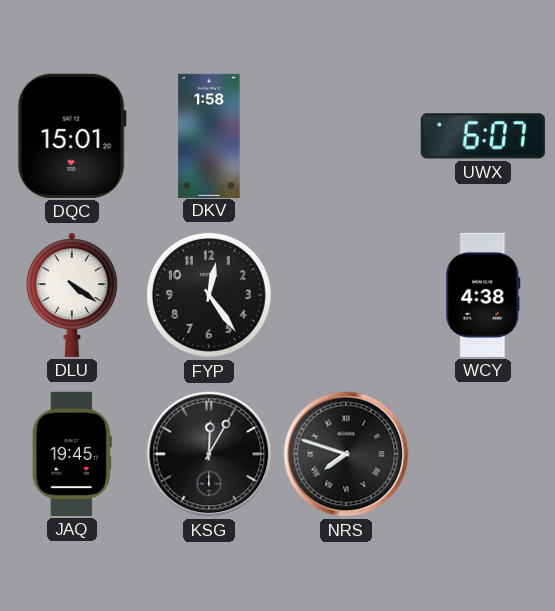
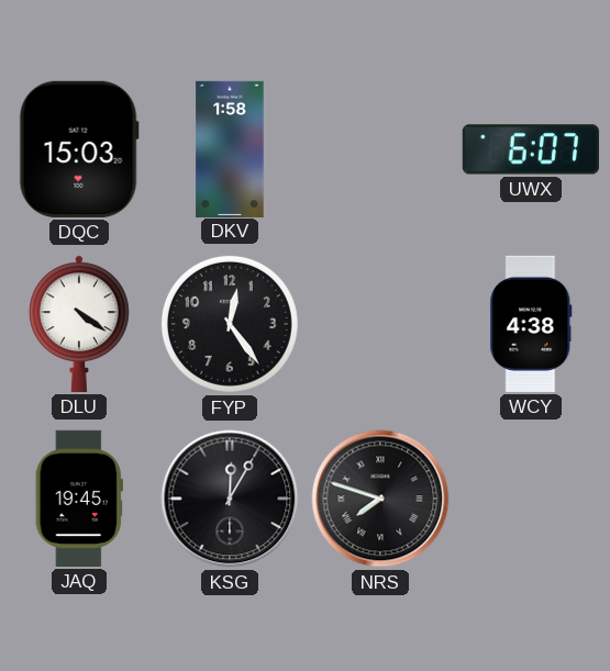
DQC: 15:01 -> 15:03
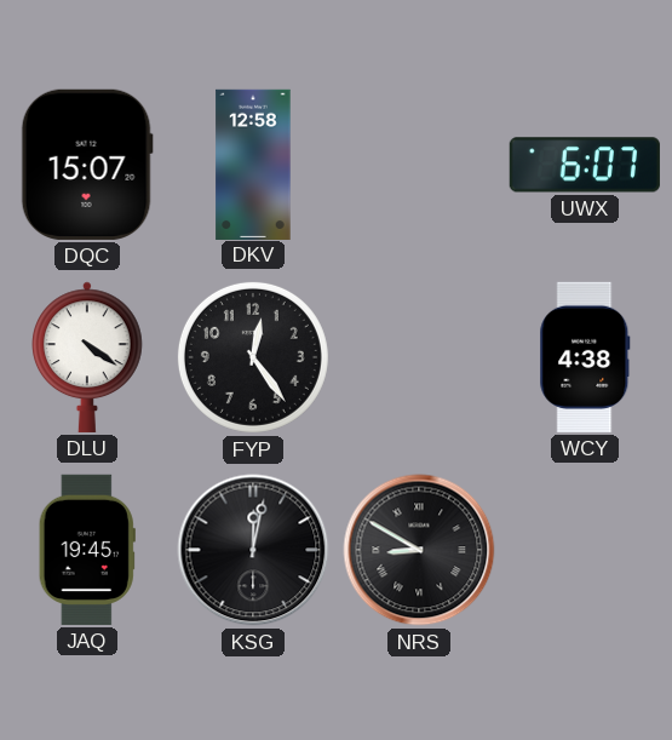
DQC: 15:03 -> 15:07
DKV: 1:58 -> 12:58
KSG: 12:05 -> 12:02
NRS: 7:48 -> 8:50
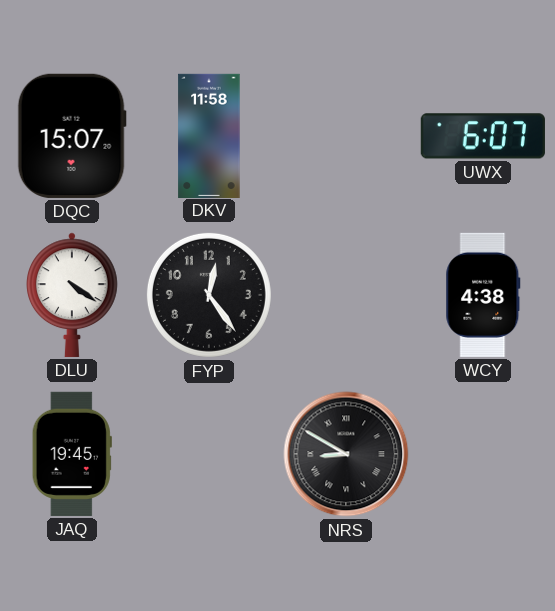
DKV: 12:58 -> 11:58
KSG: 12:02 -> none
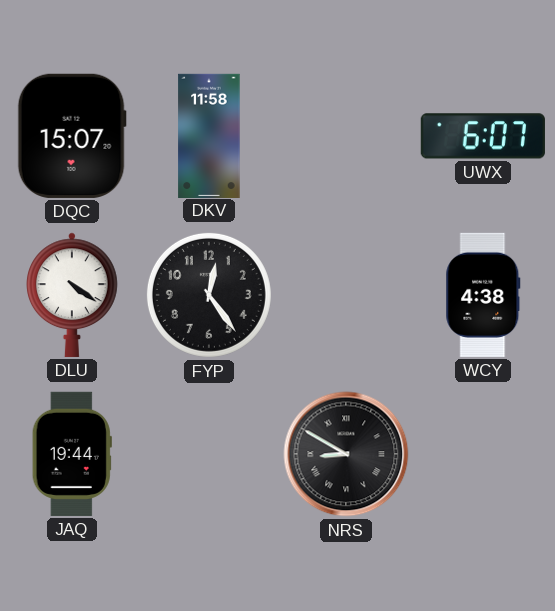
JAQ: 19:45 -> 19:44
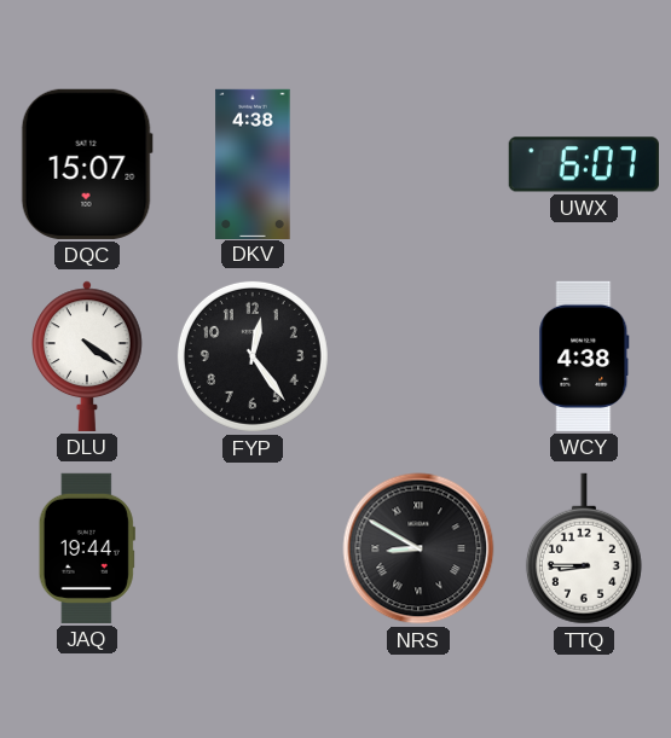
DKV: 11:58 -> 4:38
TTQ: none -> 8:45
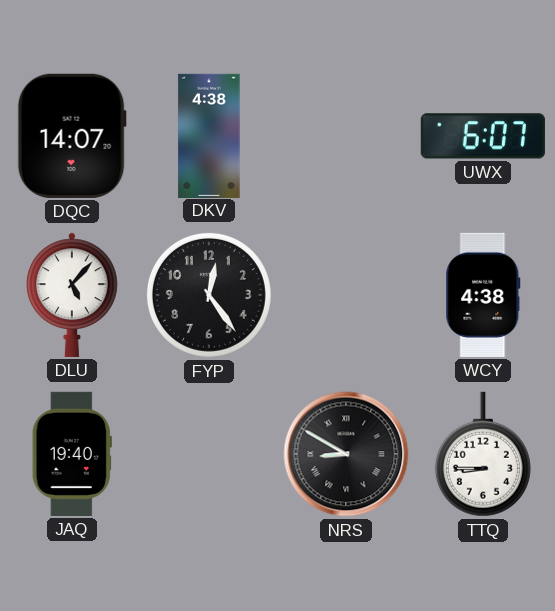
DQC: 15:07 -> 14:07
DLU: 4:21 -> 5:07
JAQ: 19:44 -> 19:40
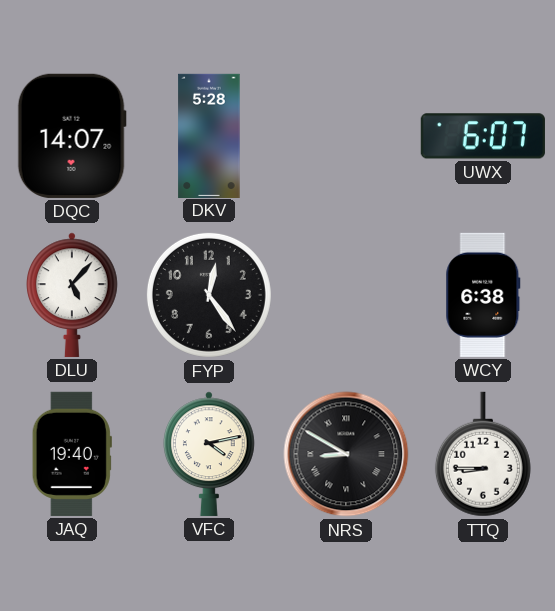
DKV: 4:38 -> 5:28
WCY: 4:38 -> 6:38
VFC: none -> 4:13
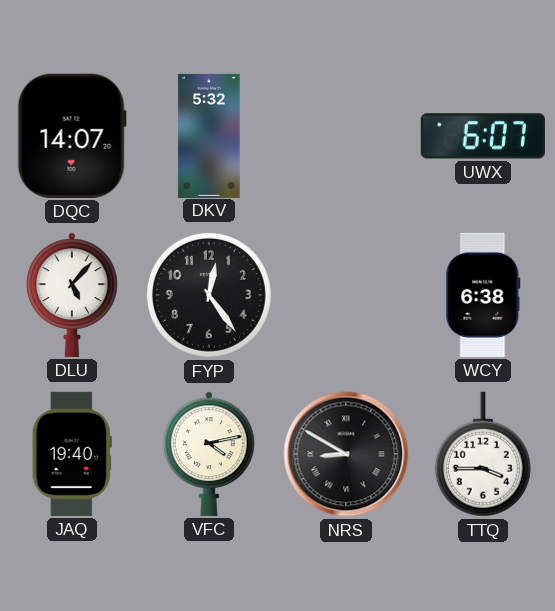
DKV: 5:28 -> 5:32
TTQ: 8:45 -> 3:45
